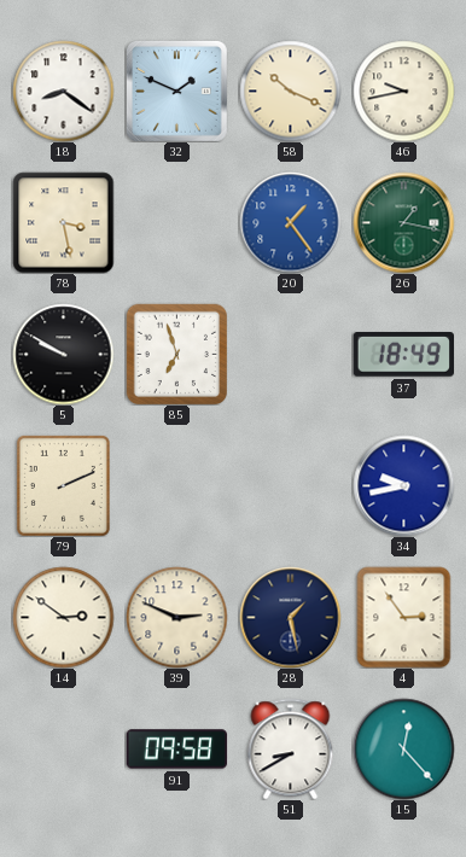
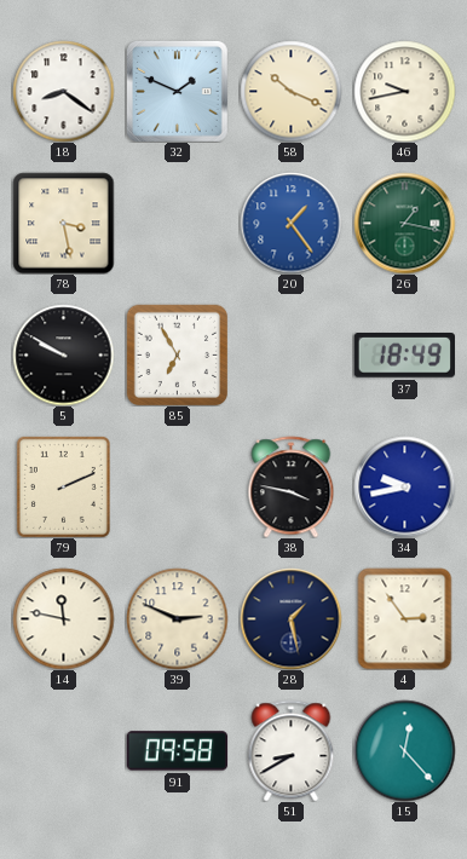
85: 6:57 -> 6:55
38: none -> 3:47
14: 2:51 -> 11:47
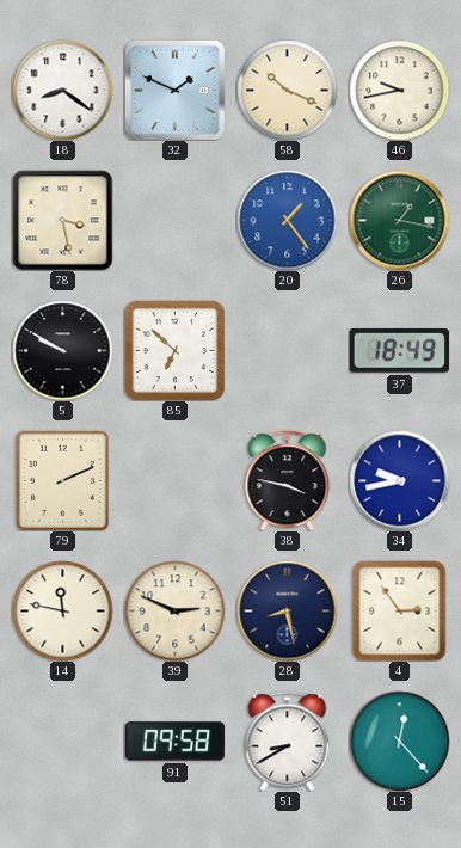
85: 6:55 -> 6:52
28: 1:28 -> 8:28
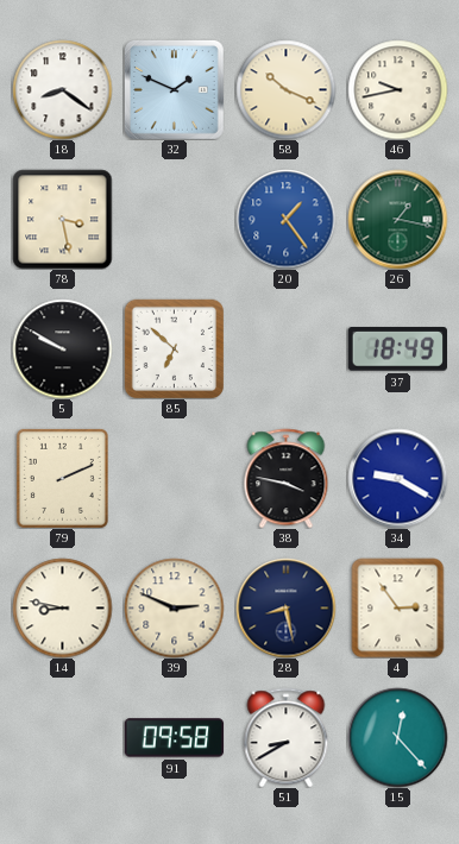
34: 9:43 -> 9:20
14: 11:47 -> 8:47
